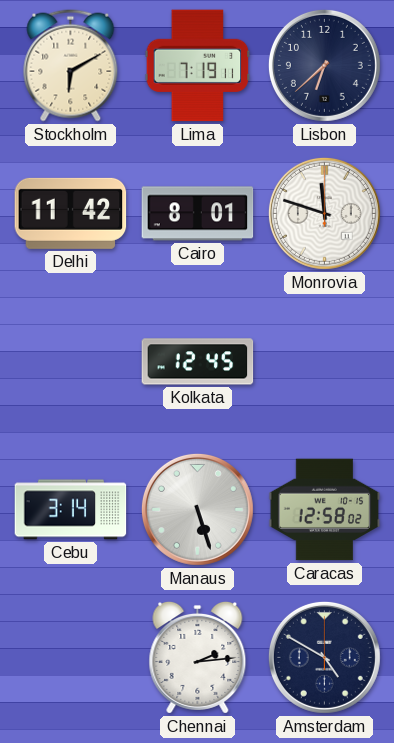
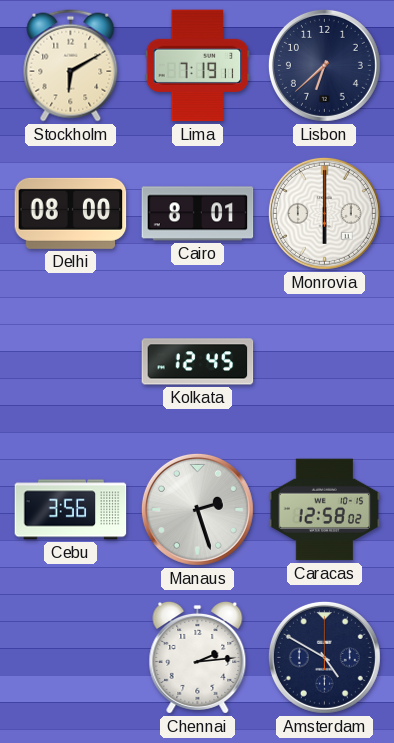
Delhi: 11:42 -> 08:00
Monrovia: 11:48 -> 6:00
Cebu: 3:14 -> 3:56
Manaus: 5:27 -> 2:27
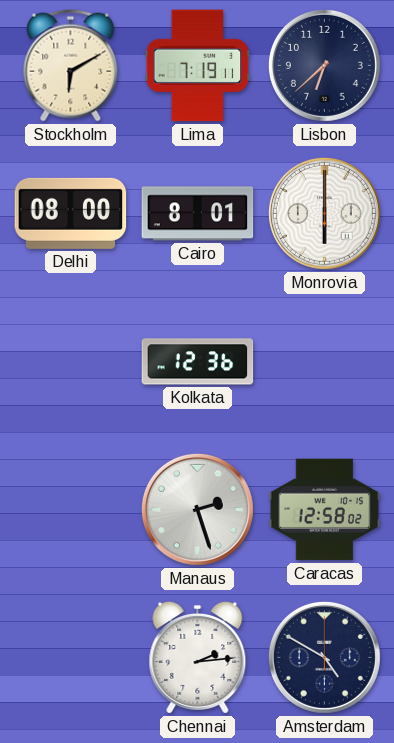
Kolkata: 12:45 -> 12:36
Cebu: 3:56 -> none
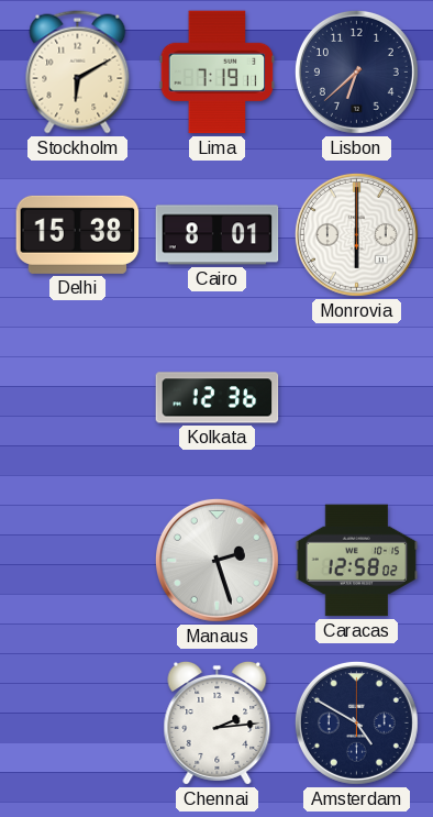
Delhi: 08:00 -> 15:38
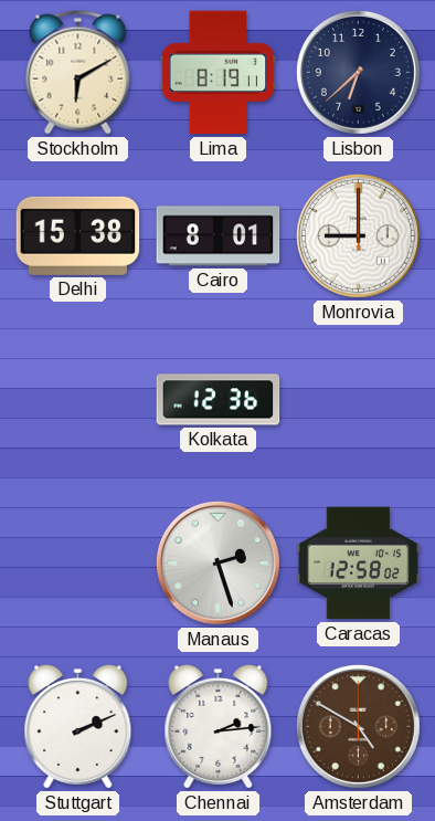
Lima: 7:19 -> 8:19
Monrovia: 6:00 -> 9:00
Stuttgart: none -> 2:11
Amsterdam dial: navy -> brown
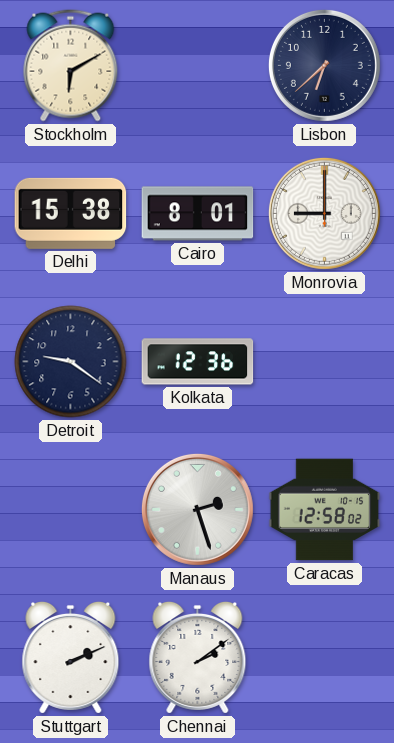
Lima: 8:19 -> none
Detroit: none -> 9:21
Chennai: 2:14 -> 2:09
Amsterdam: 4:50 -> none
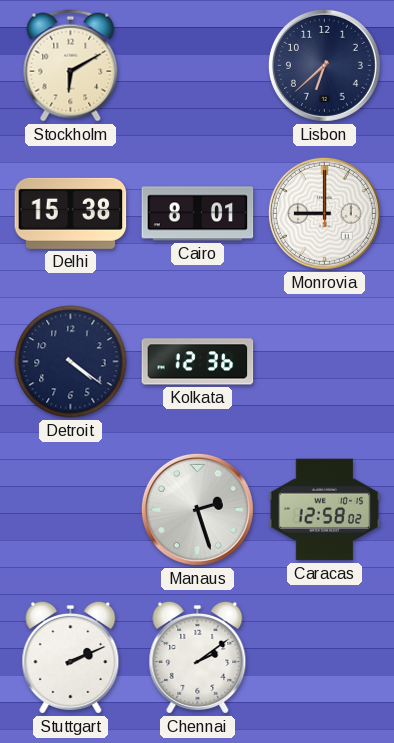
Detroit: 9:21 -> 4:21
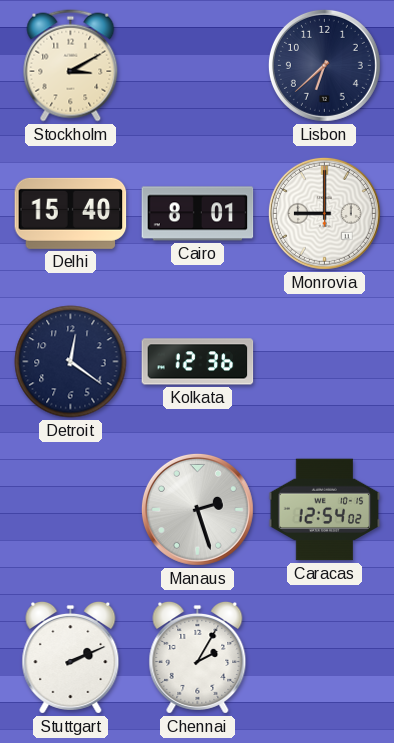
Stockholm: 6:10 -> 3:10
Delhi: 15:38 -> 15:40
Detroit: 4:21 -> 12:21
Caracas: 12:58 -> 12:54
Chennai: 2:09 -> 2:05
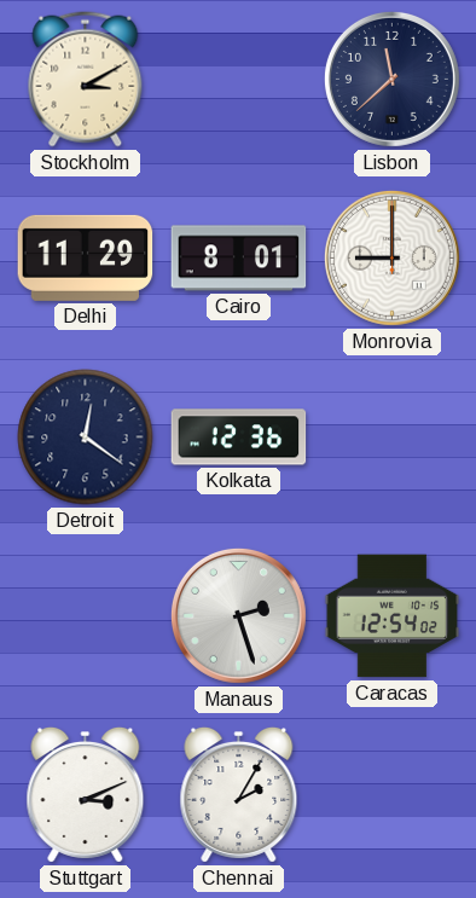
Lisbon: 6:38 -> 11:38
Delhi: 15:40 -> 11:29
Stuttgart: 2:11 -> 3:11
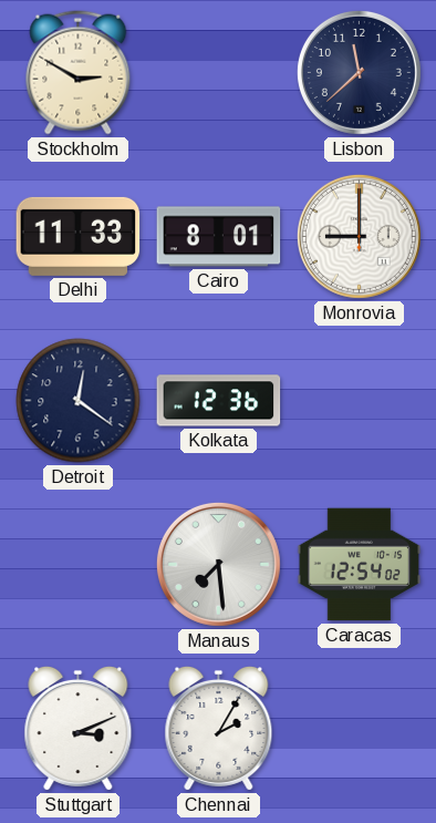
Stockholm: 3:10 -> 2:50
Delhi: 11:29 -> 11:33
Manaus: 2:27 -> 7:29
